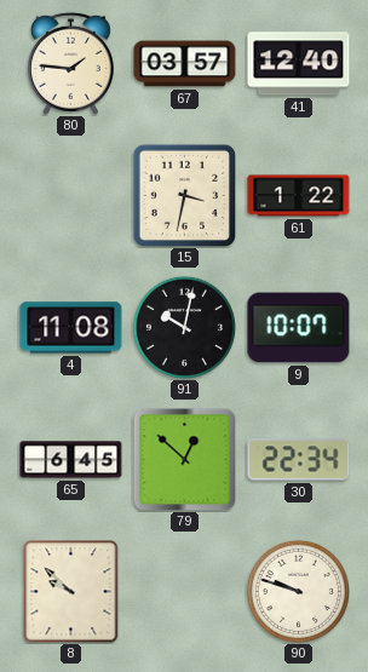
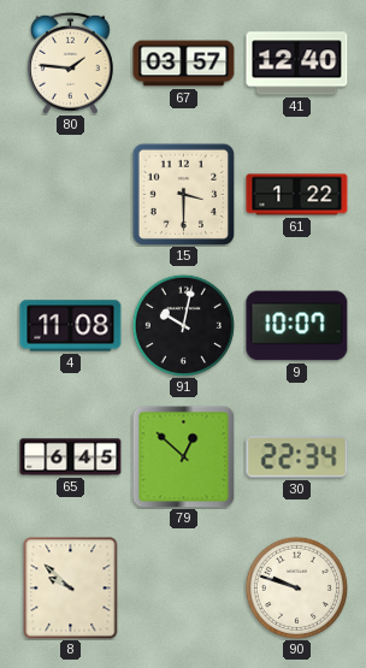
15: 3:32 -> 3:30
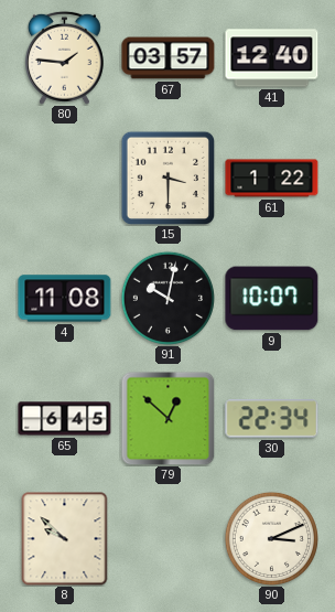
90: 9:48 -> 3:11
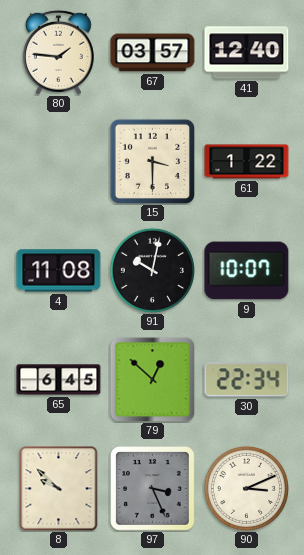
97: none -> 3:26
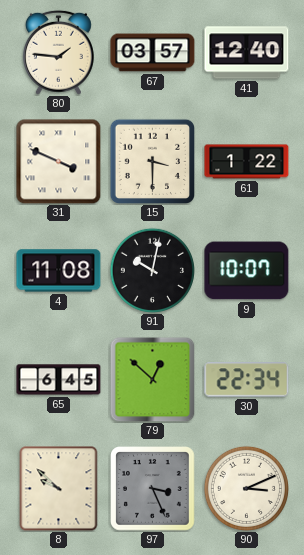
31: none -> 3:49
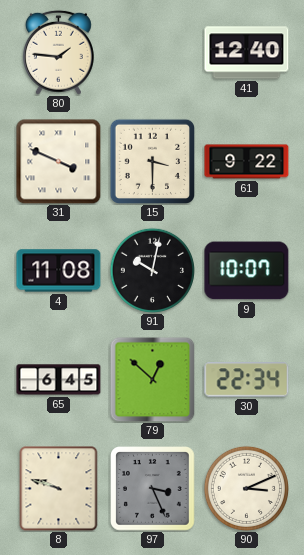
67: 03:57 -> none
61: 1:22 -> 9:22
8: 9:52 -> 9:48
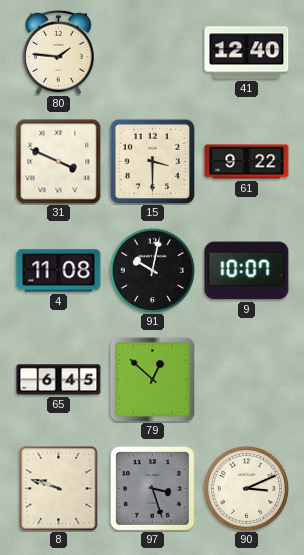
30: 22:34 -> none
97: 3:26 -> 3:27
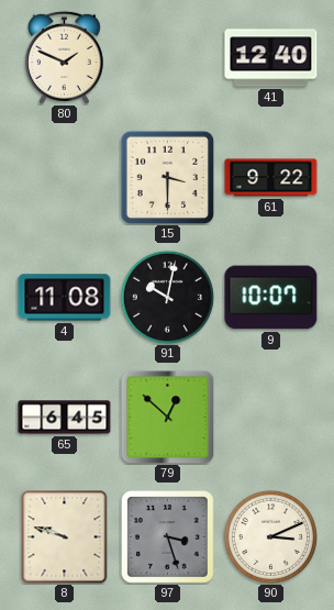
80: 1:46 -> 1:49
31: 3:49 -> none
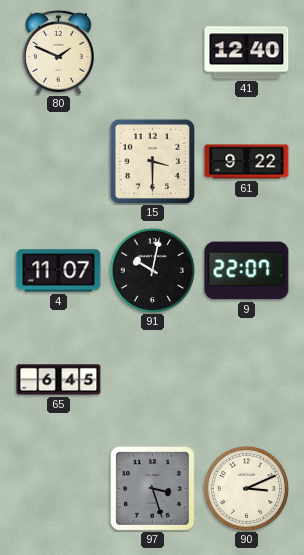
4: 11:08 -> 11:07
9: 10:07 -> 22:07
79: 12:52 -> none
8: 9:48 -> none
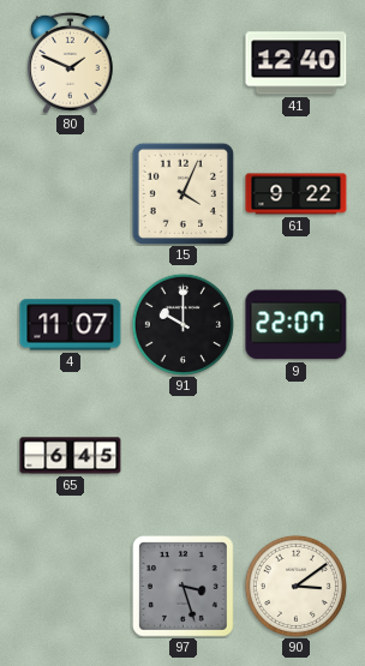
15: 3:30 -> 4:04
91: 10:02 -> 10:00
90: 3:11 -> 3:09
